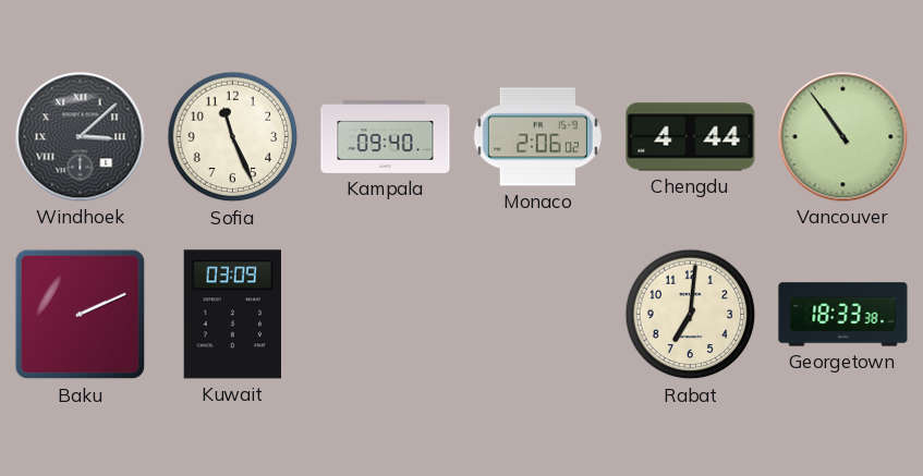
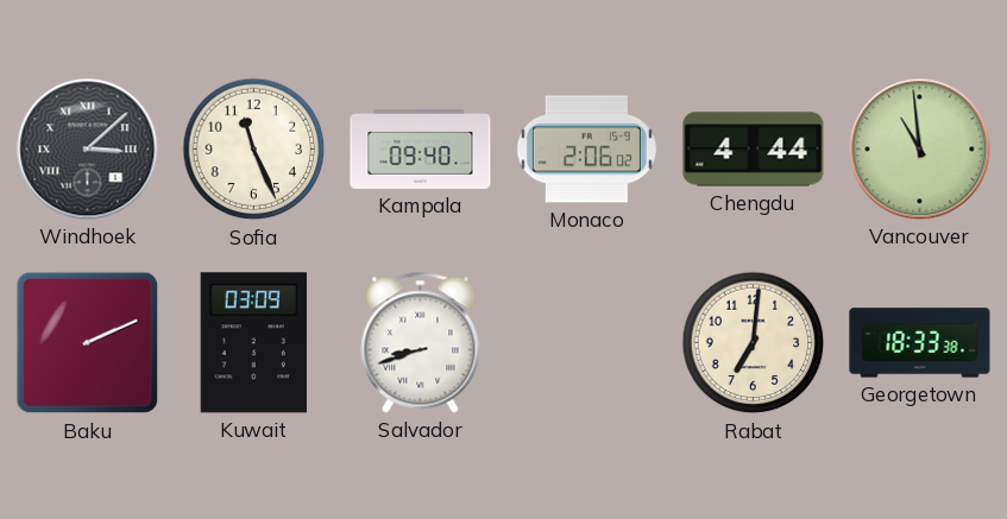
Vancouver: 10:54 -> 10:59
Salvador: none -> 8:42
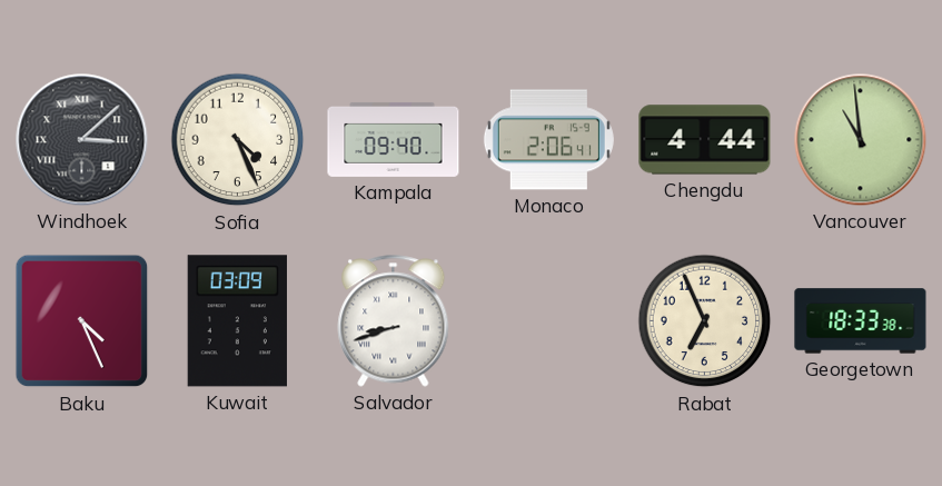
Sofia: 11:26 -> 4:26
Monaco: 2:06:02 -> 2:06:41
Baku: 2:11 -> 4:26
Rabat: 7:01 -> 6:56
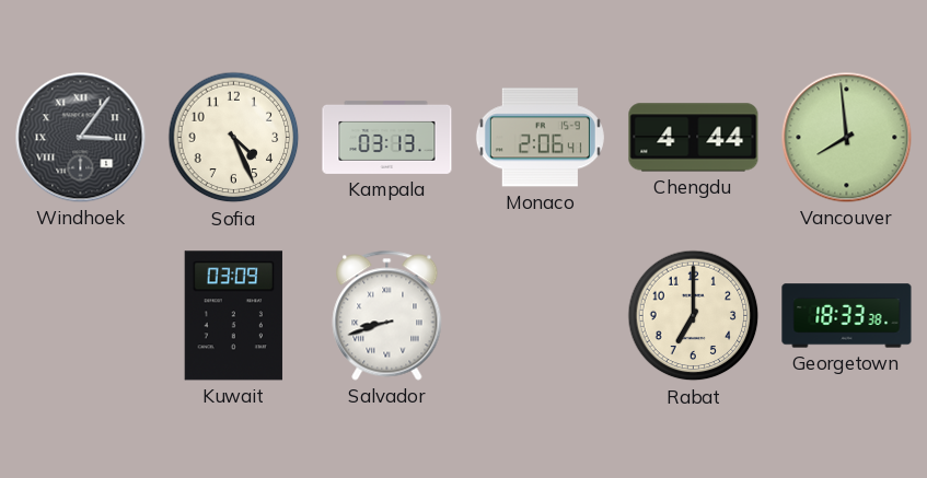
Windhoek: 3:08 -> 3:06
Kampala: 09:40 -> 03:13
Vancouver: 10:59 -> 7:59
Baku: 4:26 -> none
Rabat: 6:56 -> 7:00
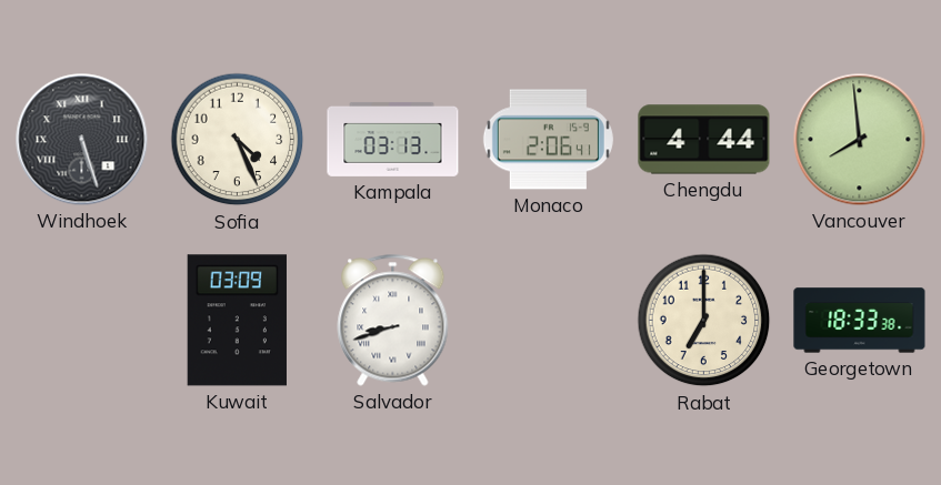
Windhoek: 3:06 -> 5:27
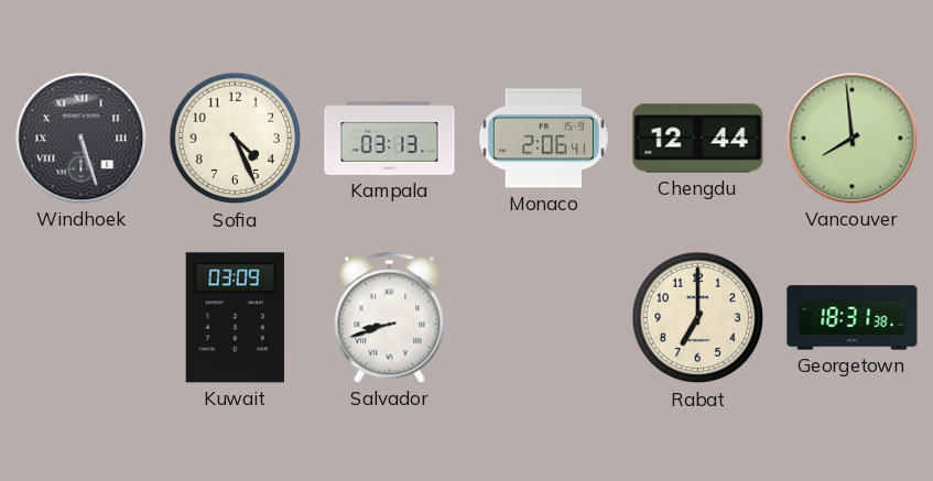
Chengdu: 4:44 -> 12:44
Georgetown: 18:33 -> 18:31
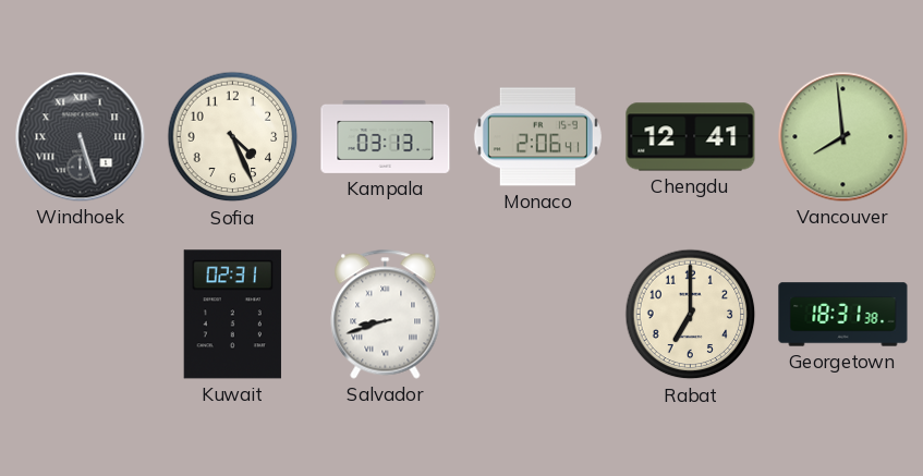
Chengdu: 12:44 -> 12:41
Kuwait: 03:09 -> 02:31
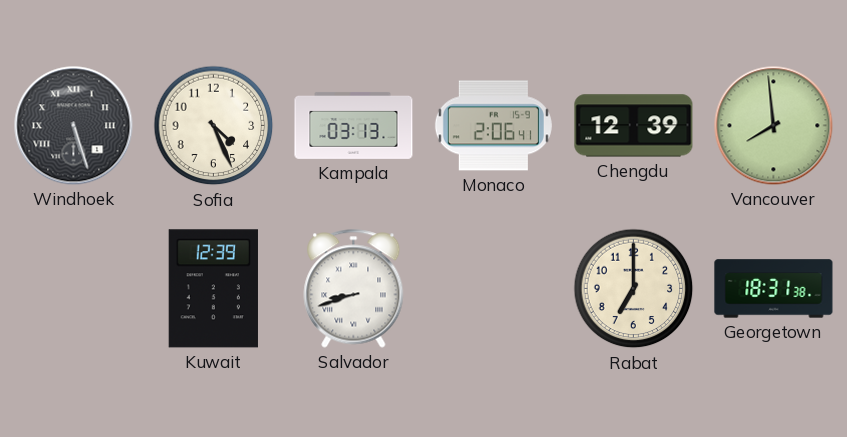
Chengdu: 12:41 -> 12:39
Kuwait: 02:31 -> 12:39
